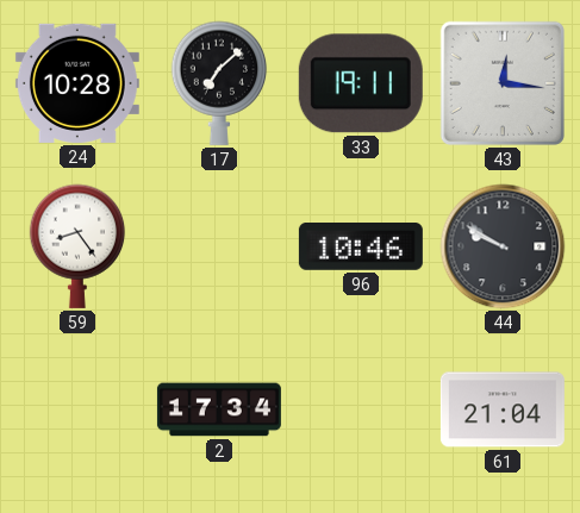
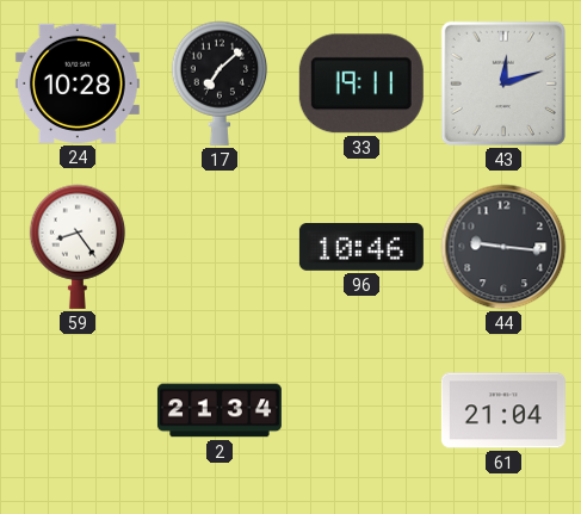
43: 12:16 -> 12:12
44: 9:50 -> 9:16
2: 17:34 -> 21:34
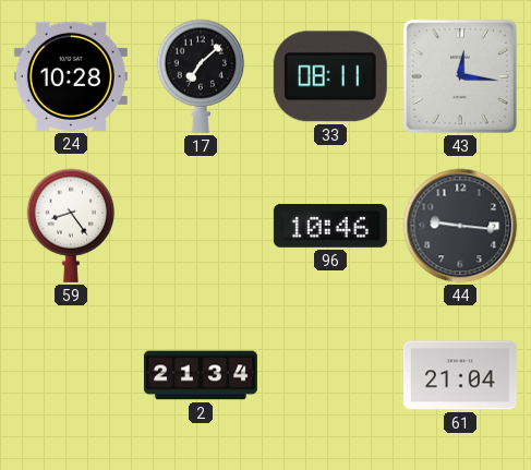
33: 19:11 -> 08:11
43: 12:12 -> 12:16
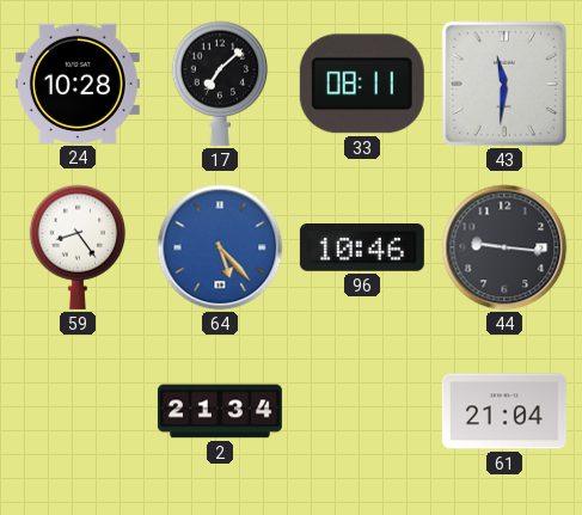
43: 12:16 -> 11:31
64: none -> 5:23
